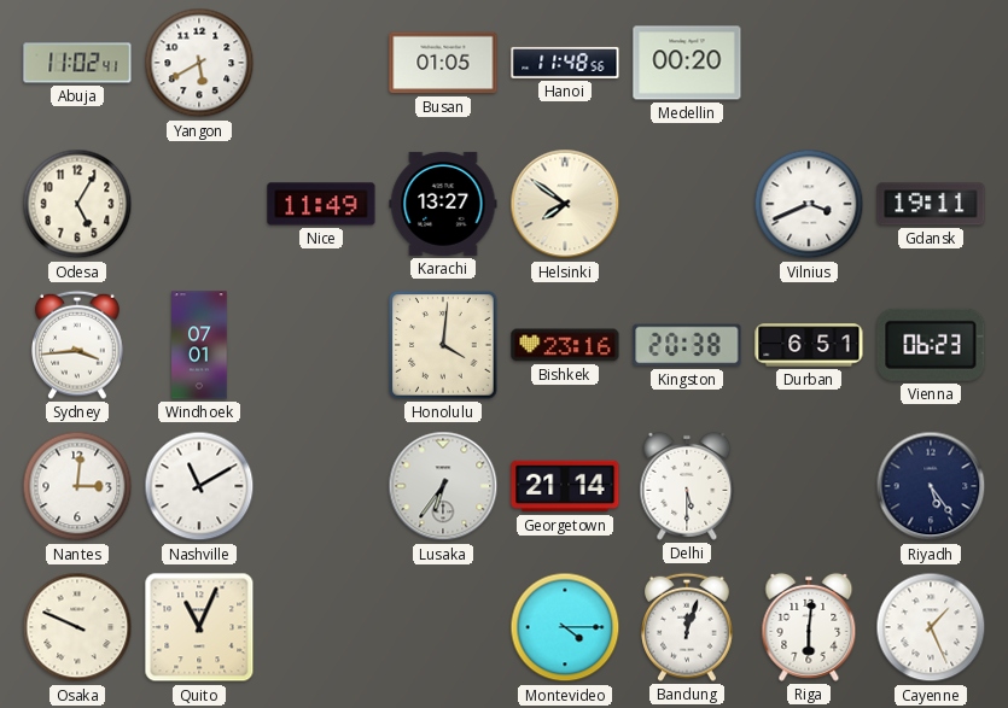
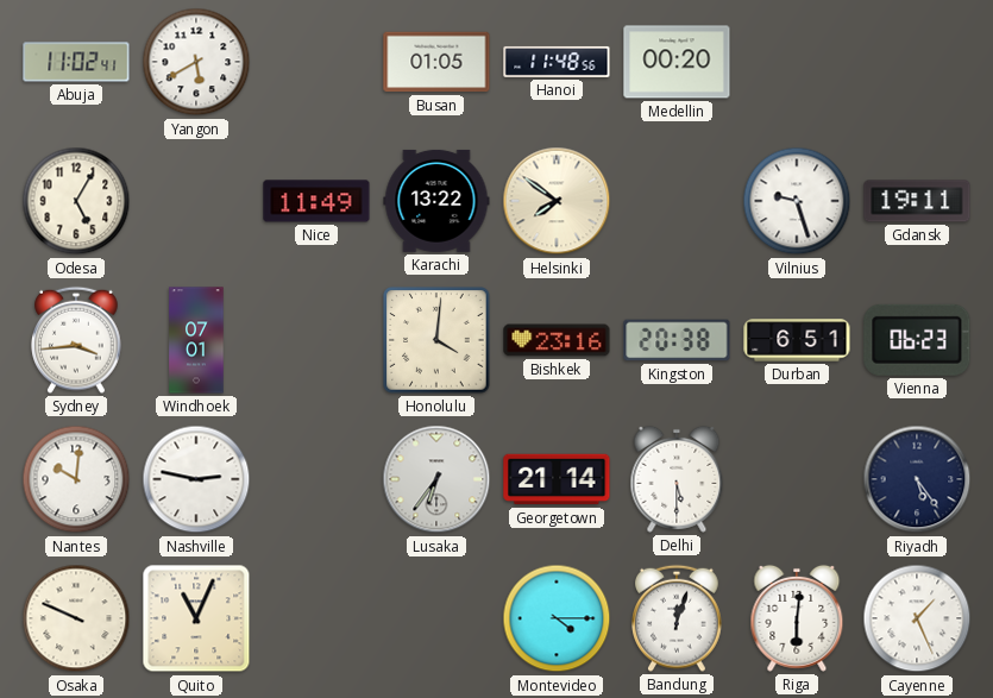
Karachi: 13:27 -> 13:22
Vilnius: 3:41 -> 9:27
Nantes: 3:01 -> 10:01
Nashville: 11:10 -> 2:47
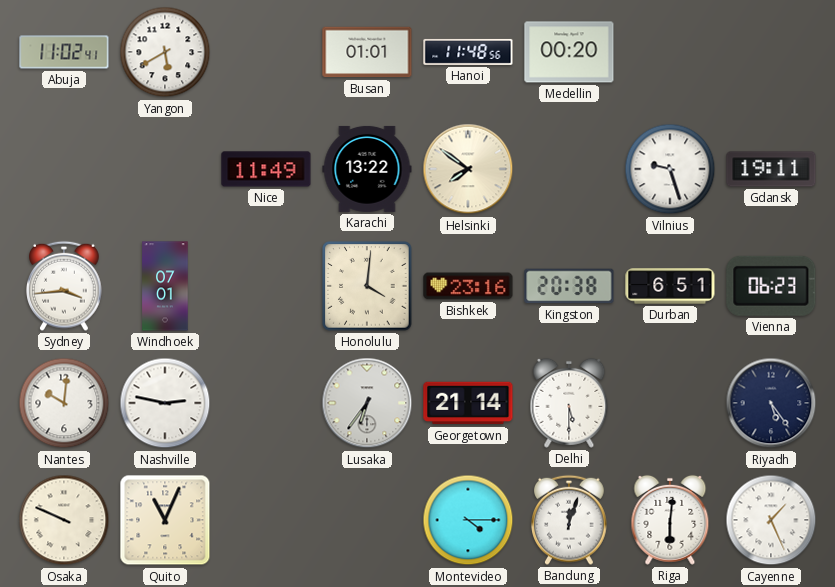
Busan: 01:05 -> 01:01
Odesa: 5:05 -> none
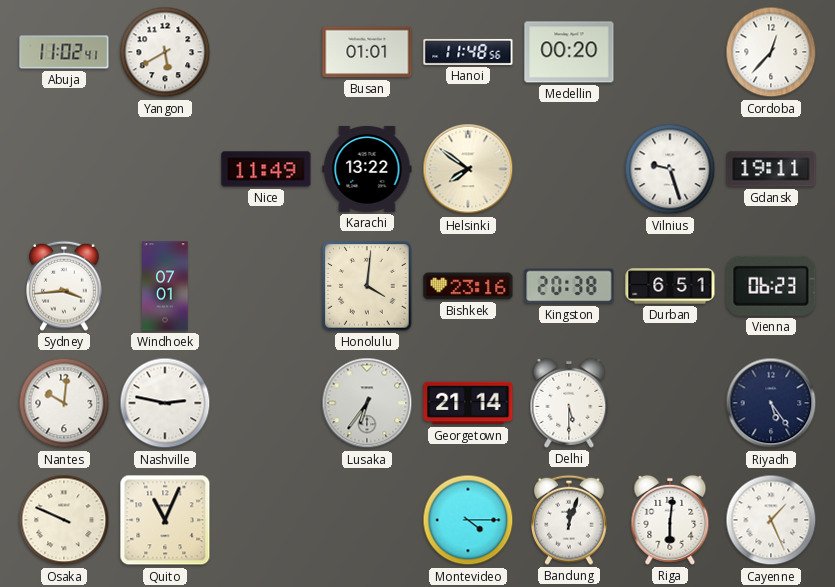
Cordoba: none -> 12:37
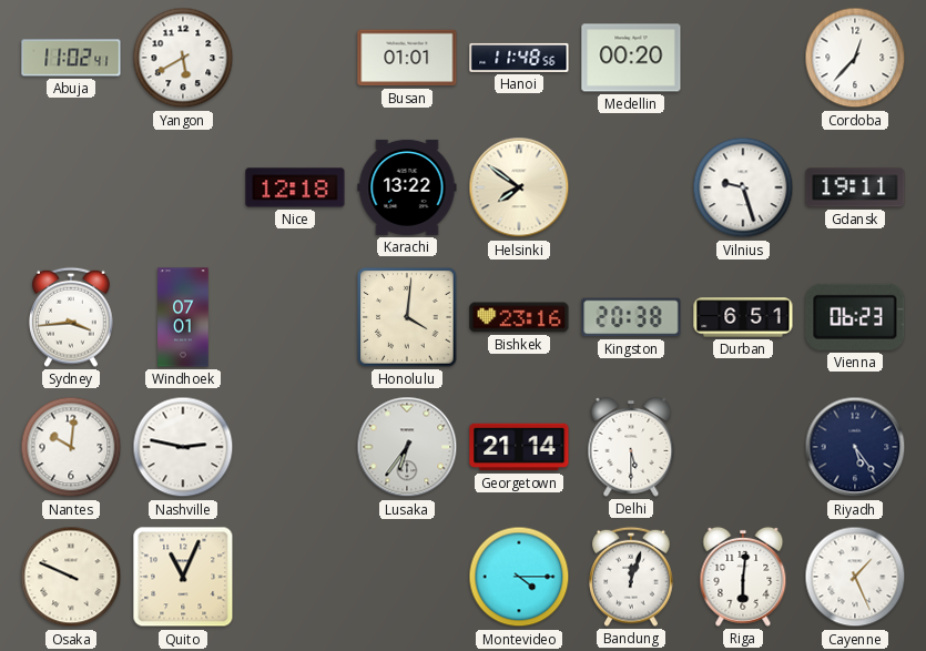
Nice: 11:49 -> 12:18
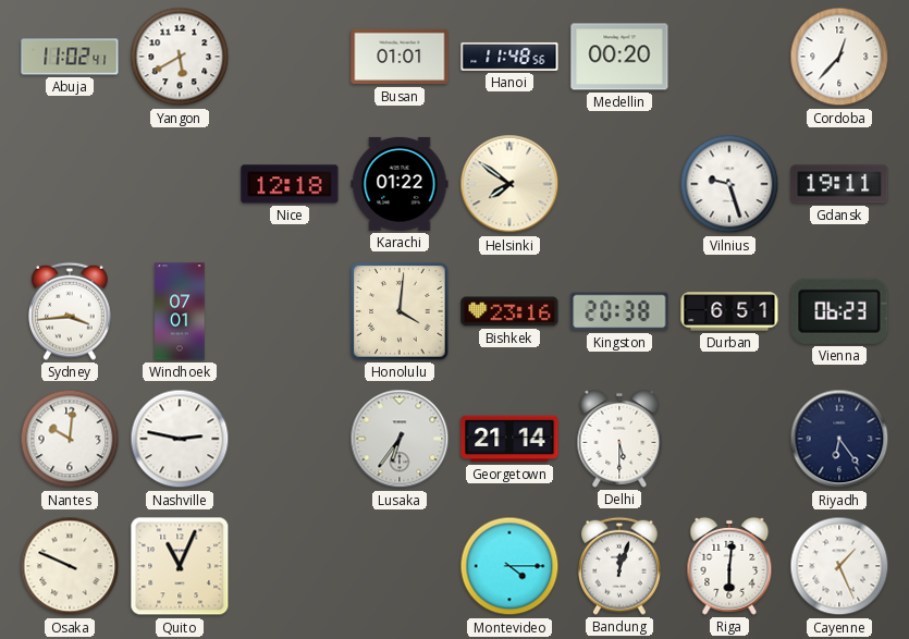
Karachi: 13:22 -> 01:22
Riyadh: 5:24 -> 6:24
